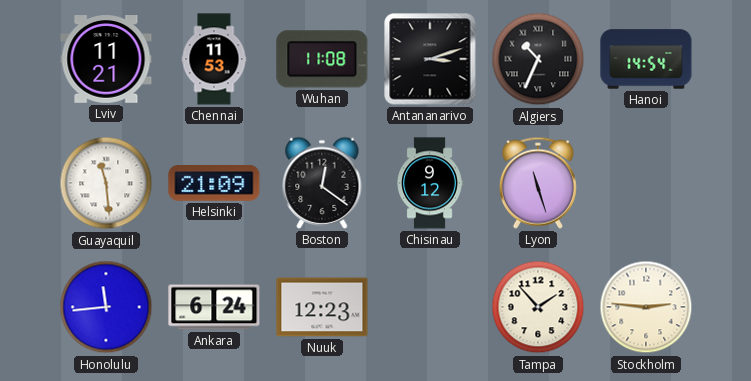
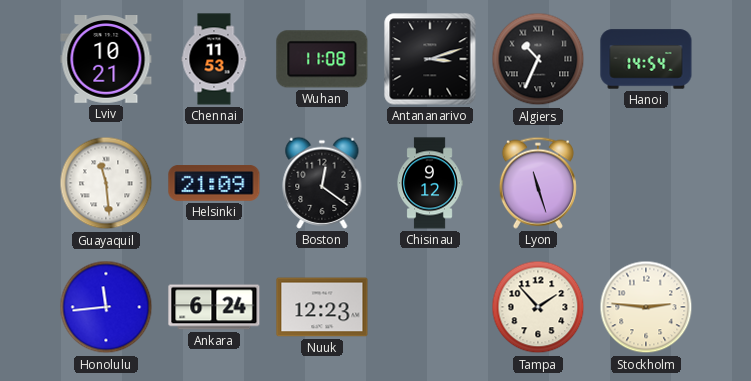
Lviv: 11:21 -> 10:21
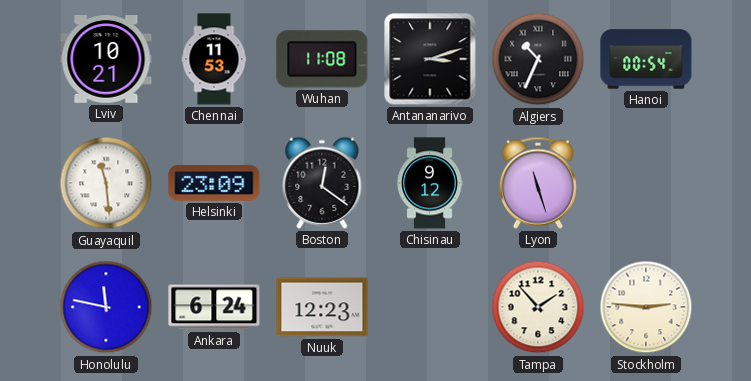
Hanoi: 14:54 -> 00:54
Helsinki: 21:09 -> 23:09
Honolulu: 11:44 -> 11:47
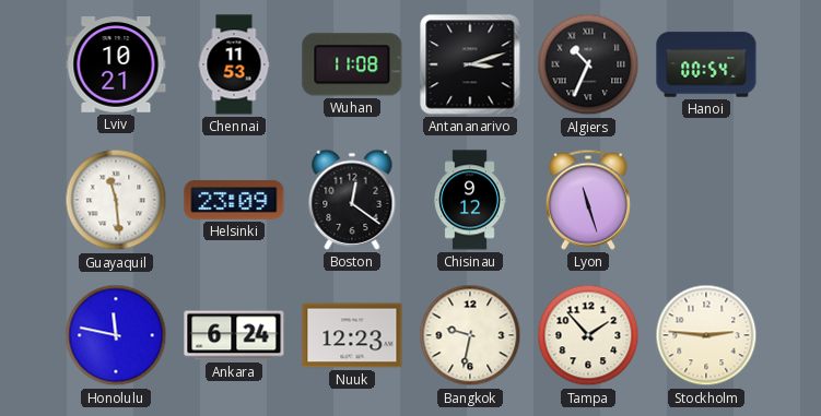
Bangkok: none -> 9:32
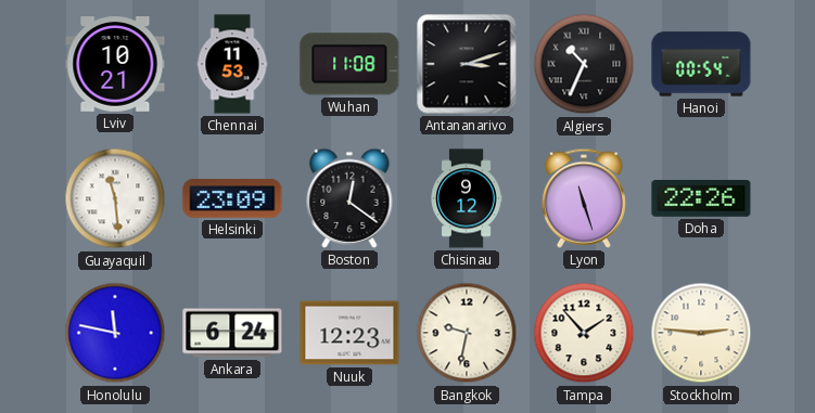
Doha: none -> 22:26
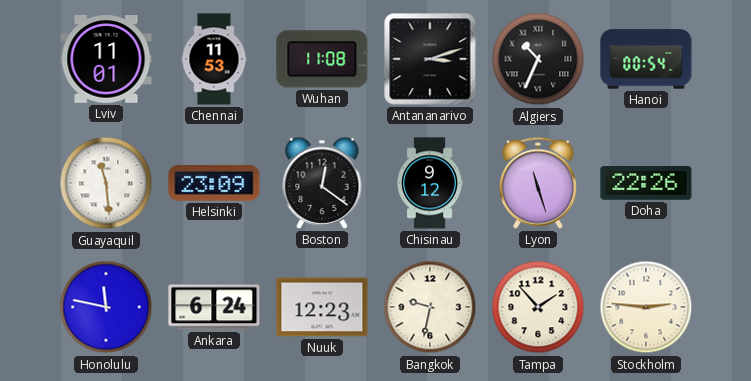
Lviv: 10:21 -> 11:01
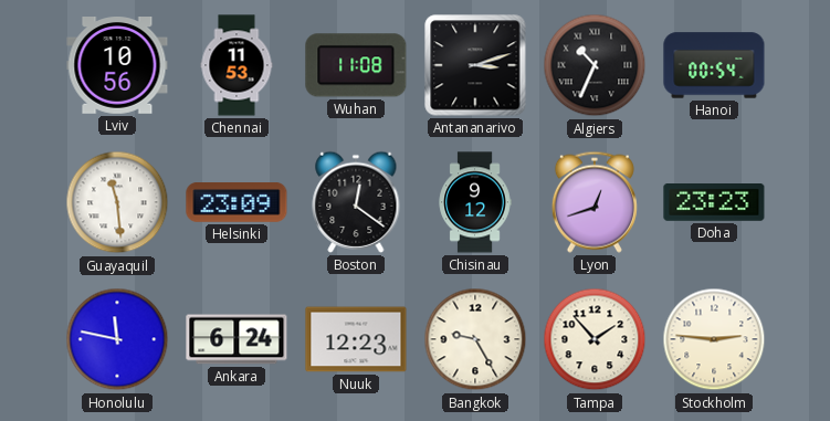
Lviv: 11:01 -> 10:56
Lyon: 11:27 -> 12:42
Doha: 22:26 -> 23:23
Bangkok: 9:32 -> 9:25
